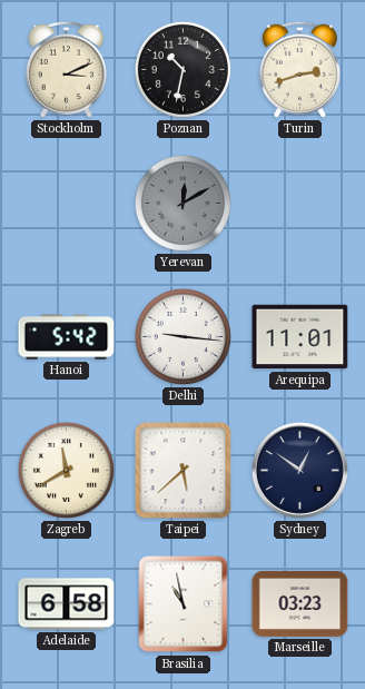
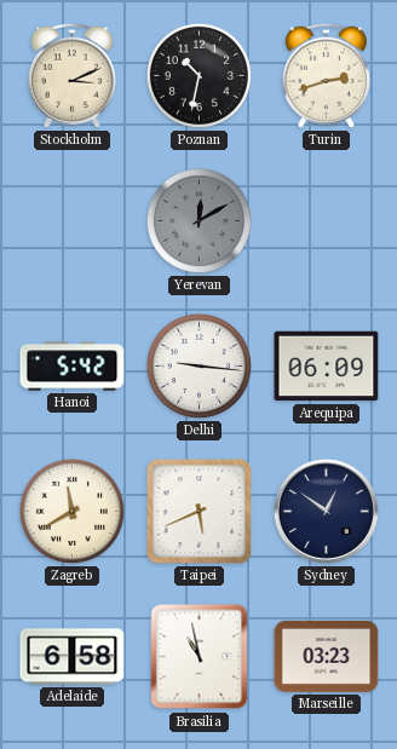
Arequipa: 11:01 -> 06:09
Taipei: 5:38 -> 5:41
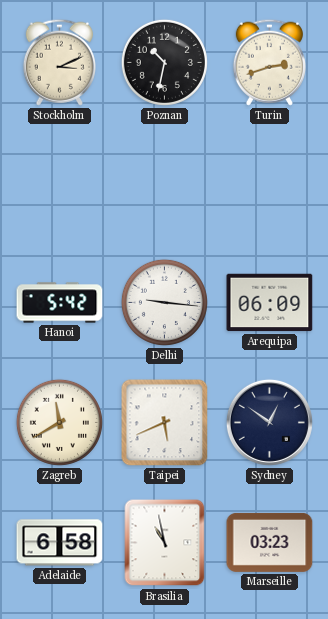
Yerevan: 12:10 -> none
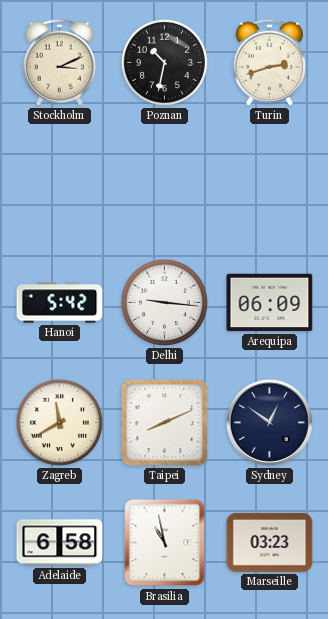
Taipei: 5:41 -> 8:11
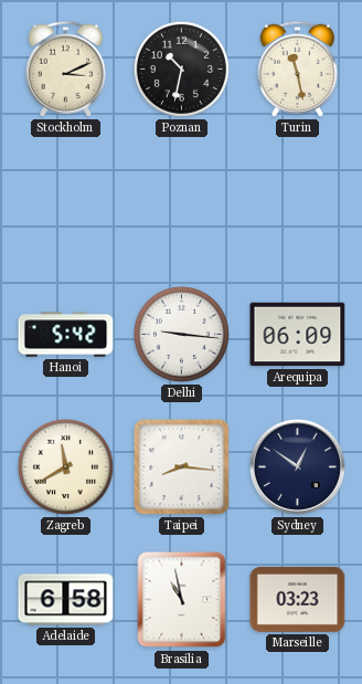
Turin: 2:42 -> 11:28
Taipei: 8:11 -> 8:16
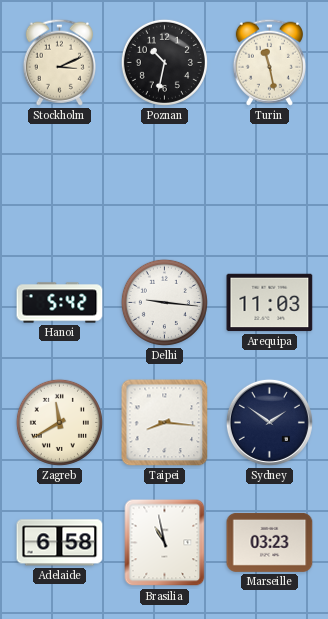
Arequipa: 06:09 -> 11:03
Sydney: 12:51 -> 1:51
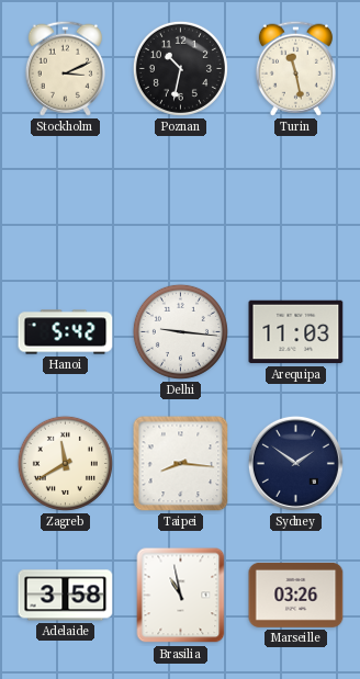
Adelaide: 6:58 -> 3:58
Marseille: 03:23 -> 03:26
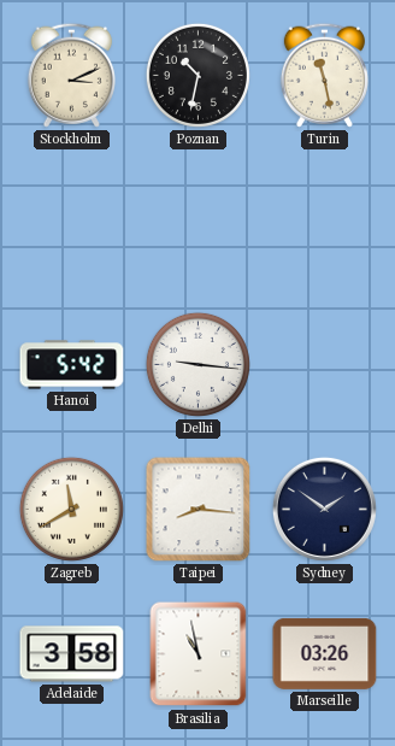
Arequipa: 11:03 -> none
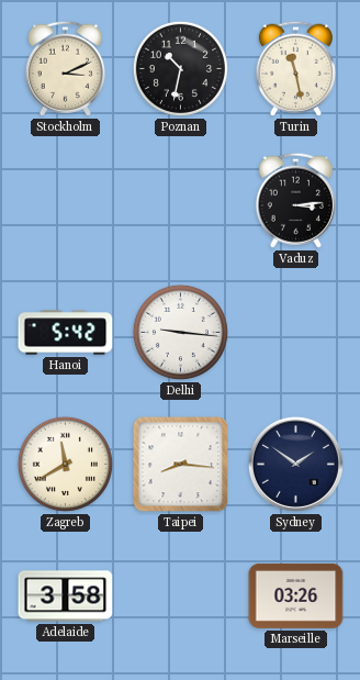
Vaduz: none -> 3:14
Brasilia: 10:58 -> none
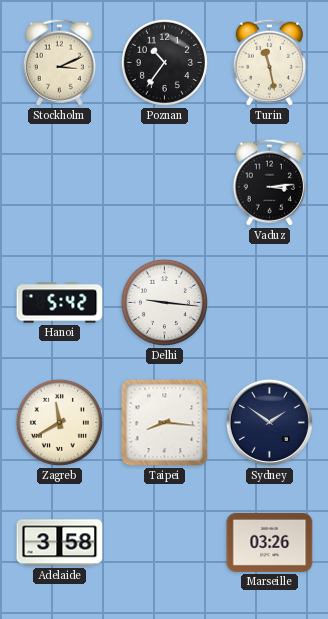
Poznan: 10:32 -> 10:36
